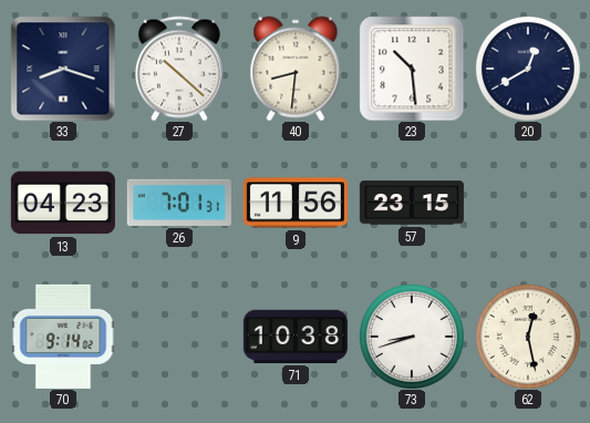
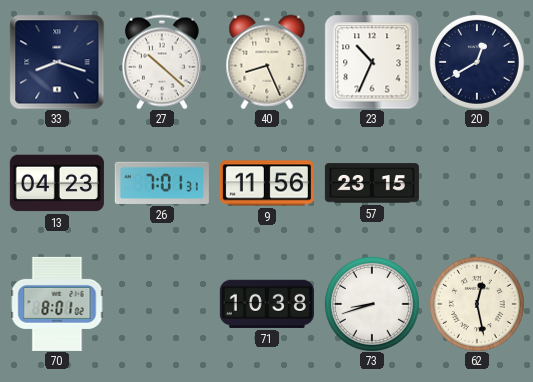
40: 8:31 -> 8:26
23: 10:29 -> 10:34
70: 9:14 -> 8:01
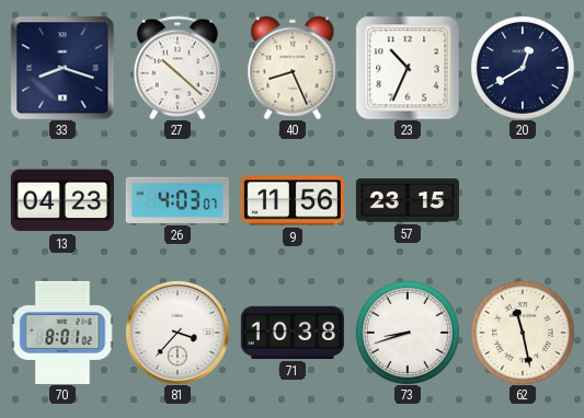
26: 7:01 -> 4:03
81: none -> 3:37
62: 12:28 -> 11:28
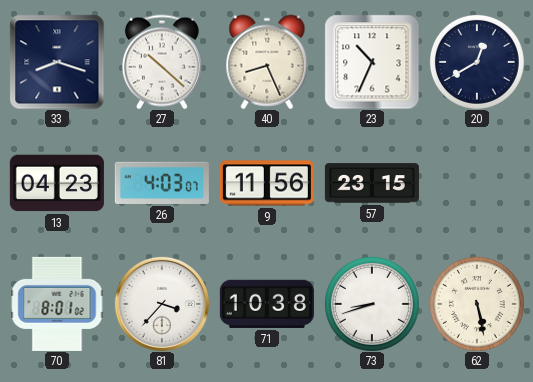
62: 11:28 -> 5:28
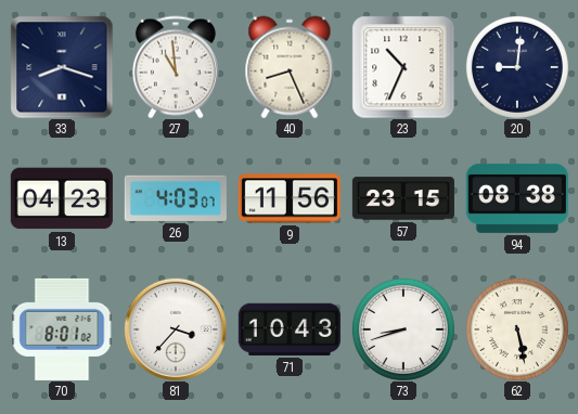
27: 10:22 -> 10:59
20: 12:40 -> 9:01
94: none -> 08:38
71: 10:38 -> 10:43
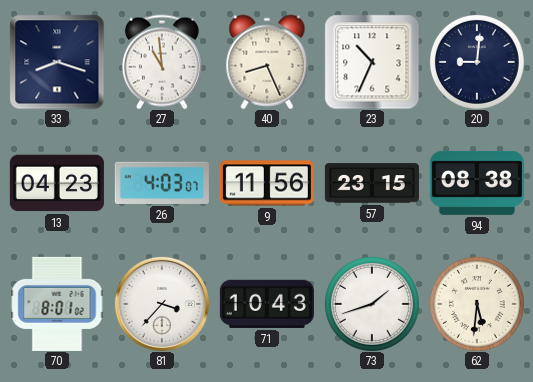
73: 8:42 -> 1:42
62: 5:28 -> 5:31
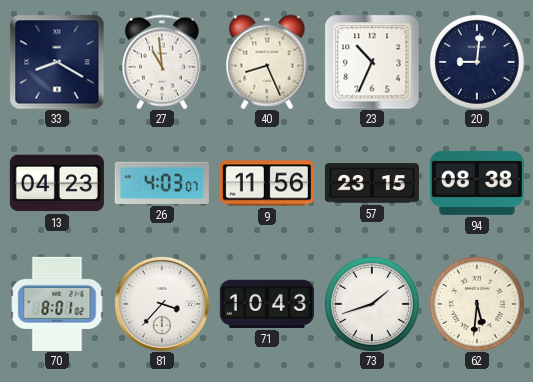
33: 8:18 -> 8:20
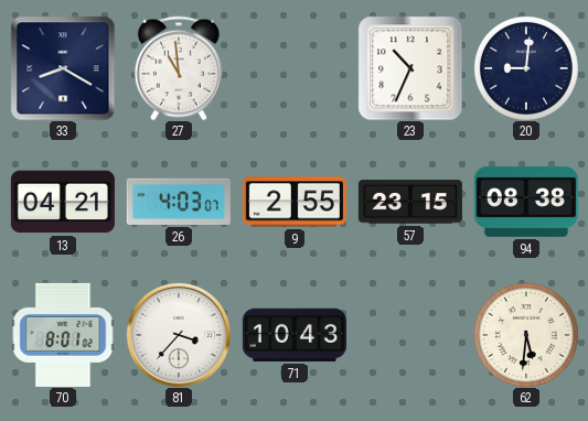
40: 8:26 -> none
13: 04:23 -> 04:21
9: 11:56 -> 2:55
73: 1:42 -> none
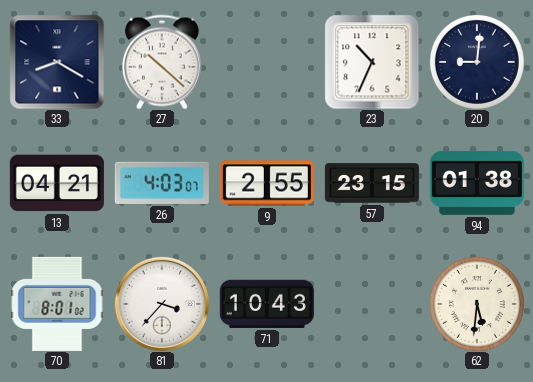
27: 10:59 -> 10:22
94: 08:38 -> 01:38
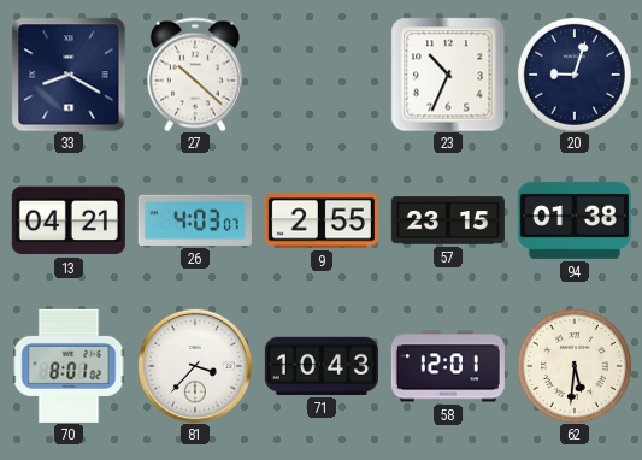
20: 9:01 -> 9:03
58: none -> 12:01
